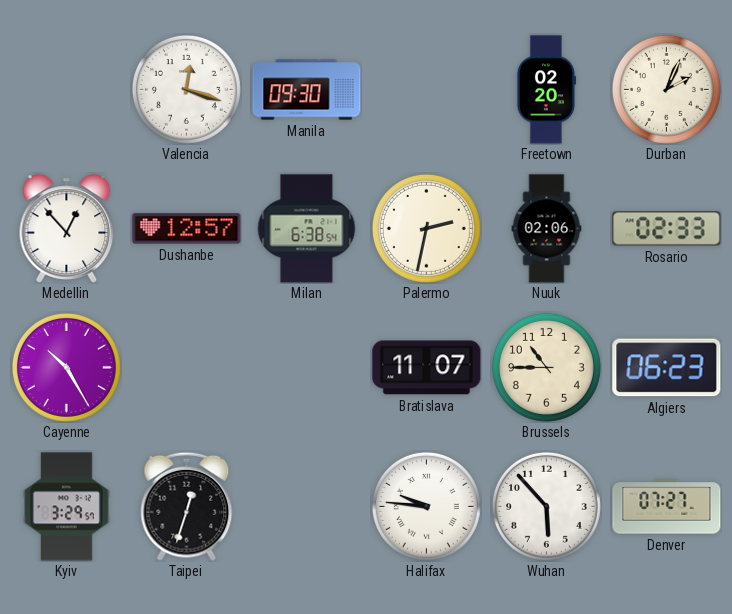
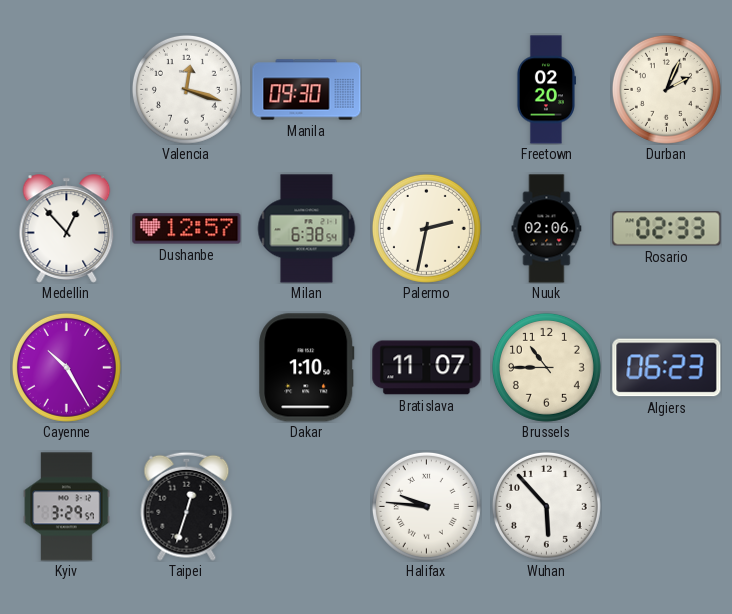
Dakar: none -> 1:10
Denver: 07:27 -> none
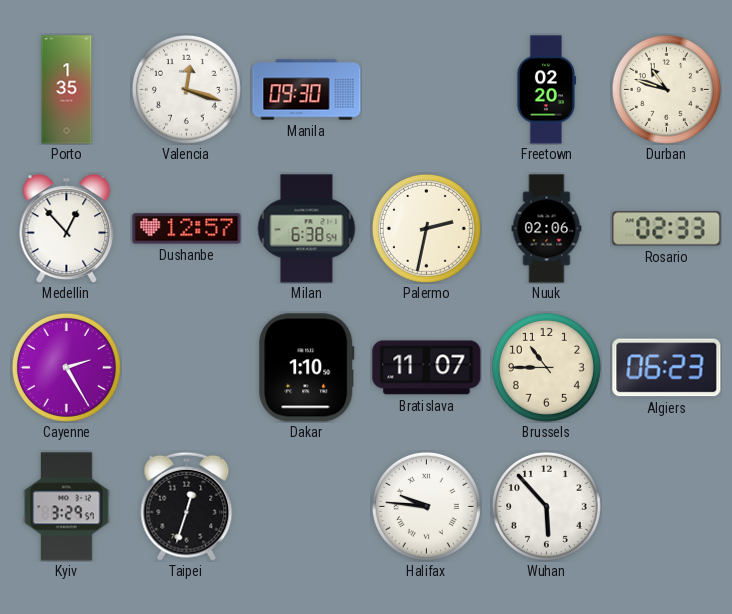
Porto: none -> 1:35
Durban: 2:04 -> 10:48
Cayenne: 10:25 -> 2:25
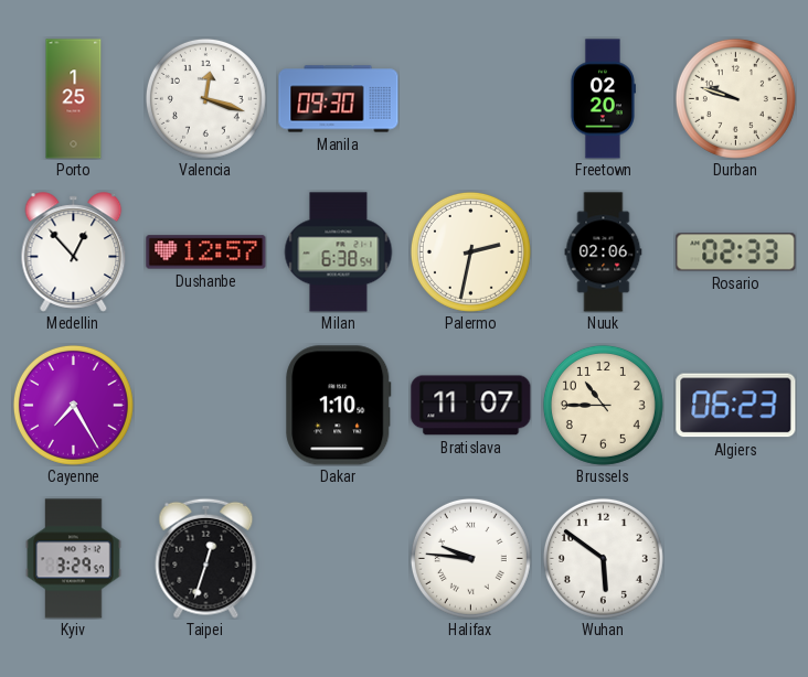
Porto: 1:35 -> 1:25
Durban: 10:48 -> 9:48
Cayenne: 2:25 -> 7:25
Wuhan: 5:53 -> 5:51
